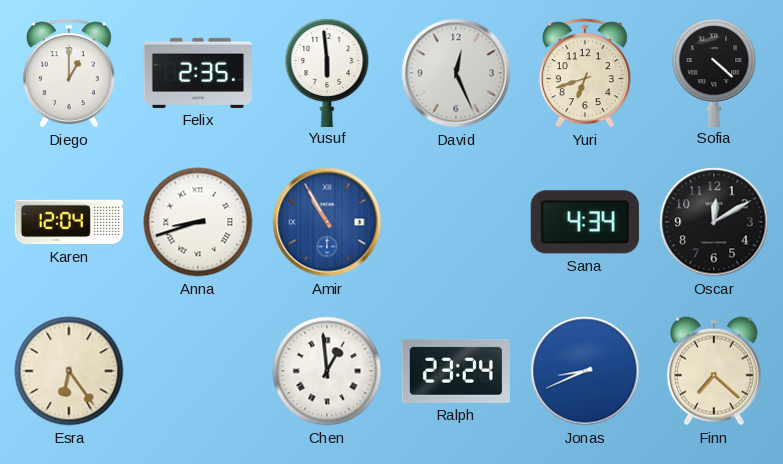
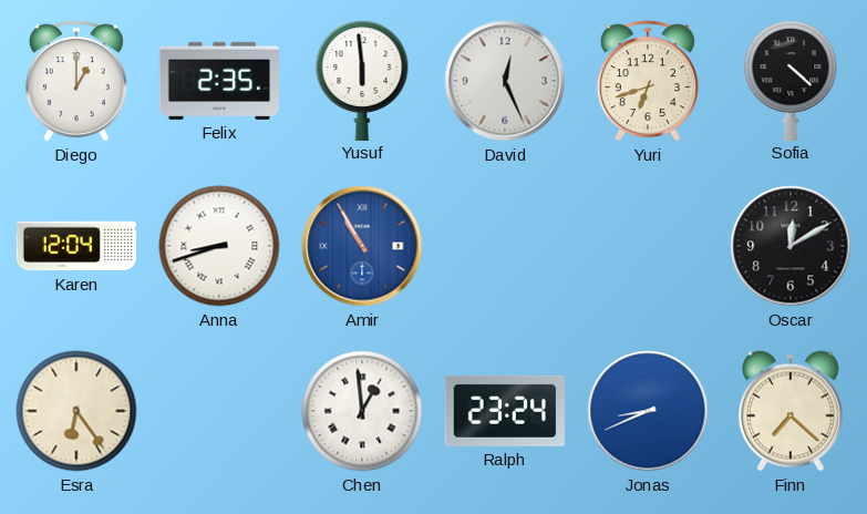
Sana: 4:34 -> none
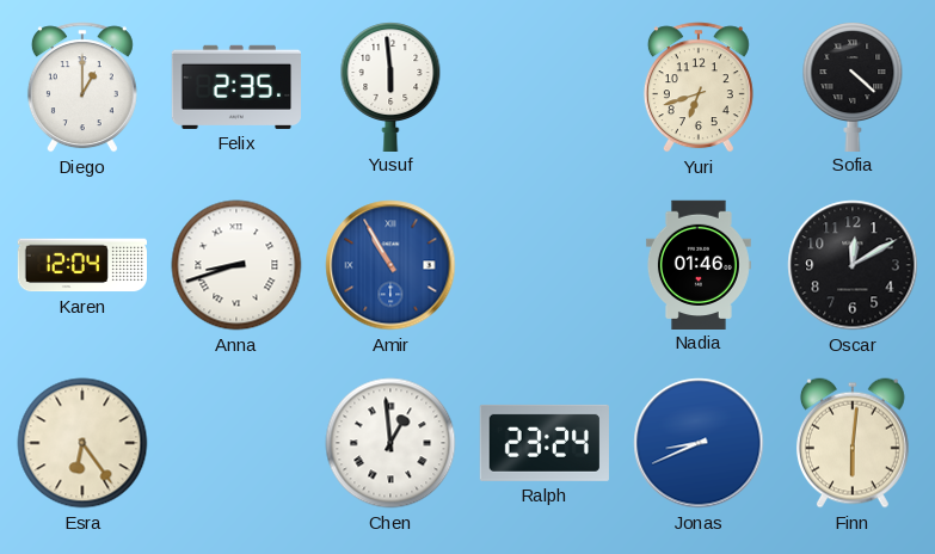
David: 12:26 -> none
Nadia: none -> 01:46
Finn: 7:22 -> 6:01
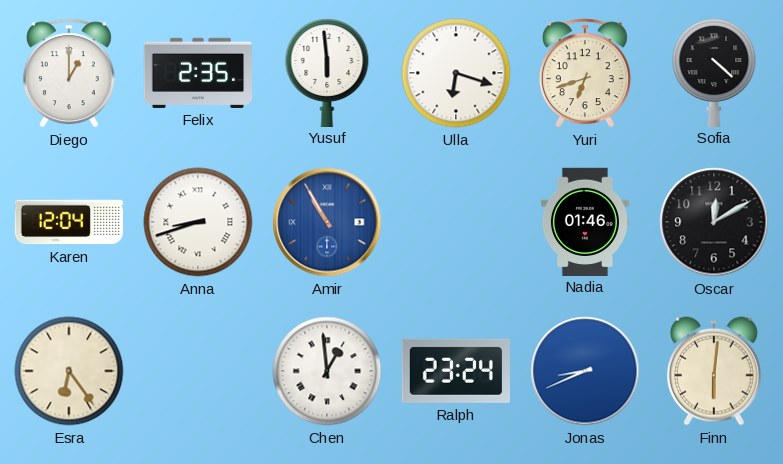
Ulla: none -> 6:18
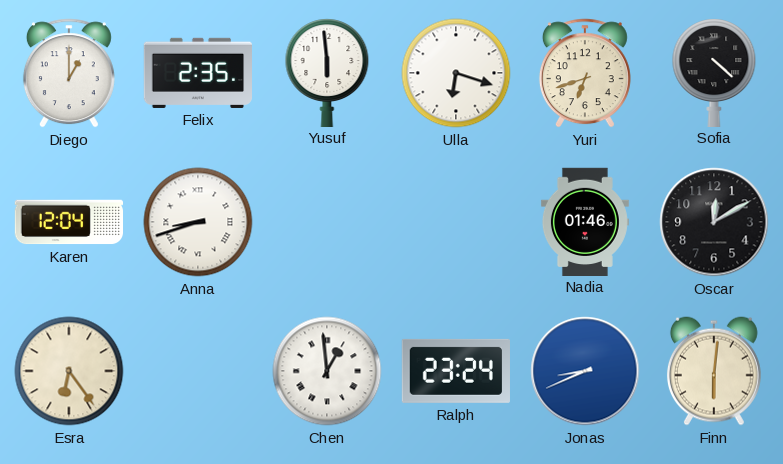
Amir: 10:55 -> none
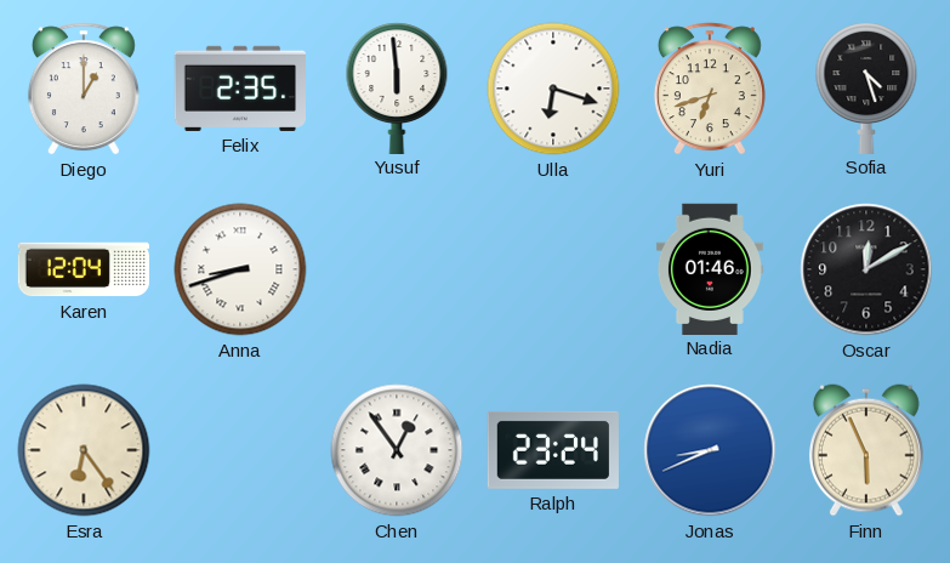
Sofia: 4:22 -> 4:27
Chen: 12:59 -> 12:54
Finn: 6:01 -> 5:56
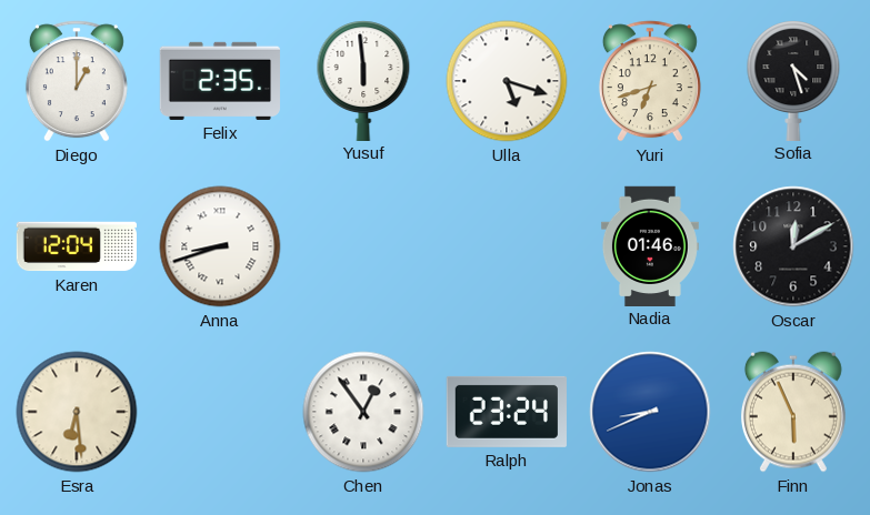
Ulla: 6:18 -> 5:18
Esra: 6:24 -> 6:29
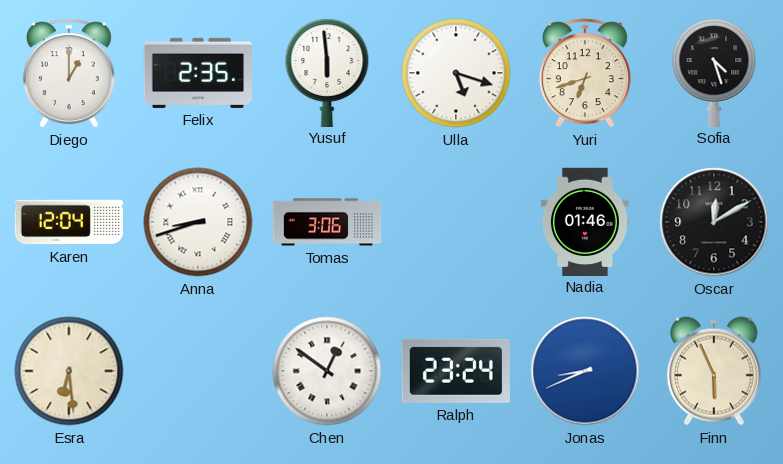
Tomas: none -> 3:06
Chen: 12:54 -> 12:51
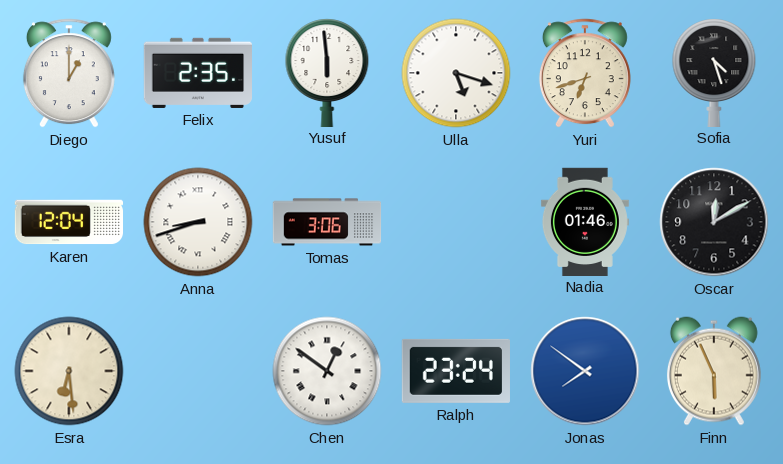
Jonas: 8:41 -> 7:51
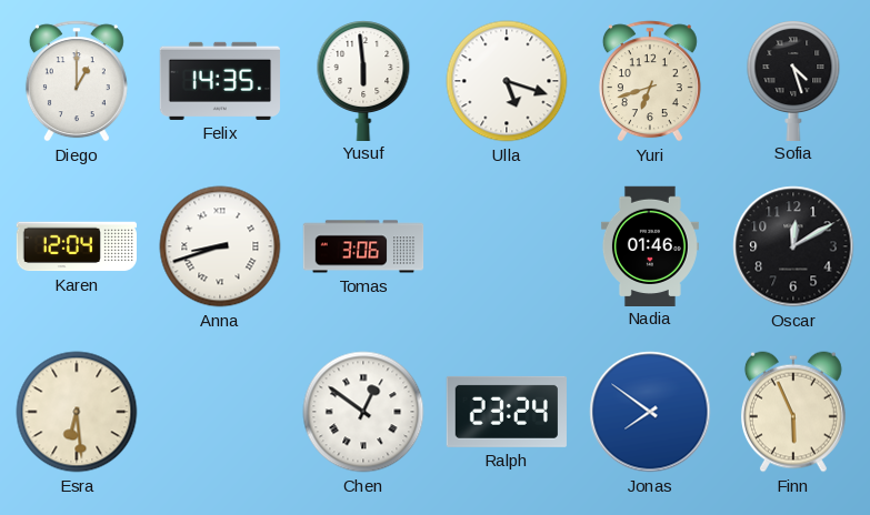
Felix: 2:35 -> 14:35
